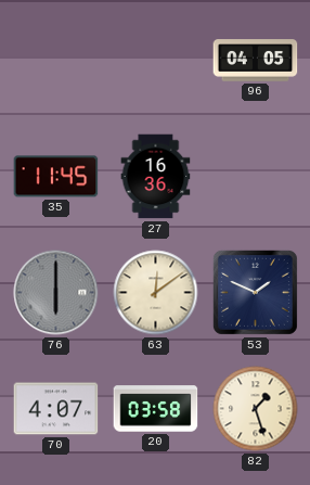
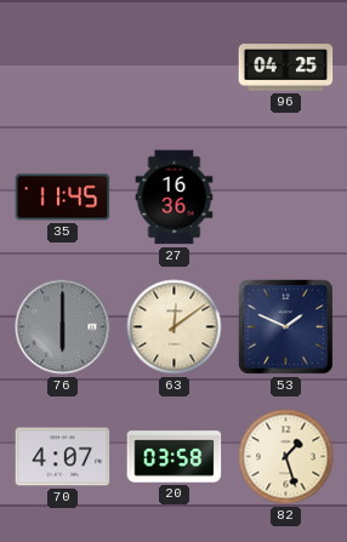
96: 04:05 -> 04:25
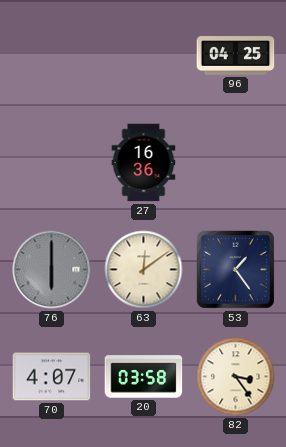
35: 11:45 -> none
53: 1:49 -> 1:24
82: 1:27 -> 3:24
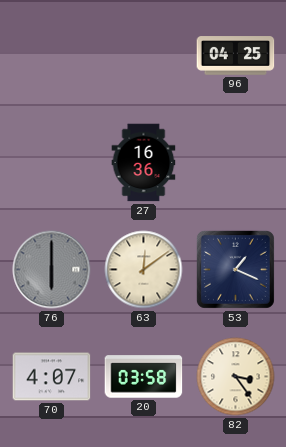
53: 1:24 -> 1:19
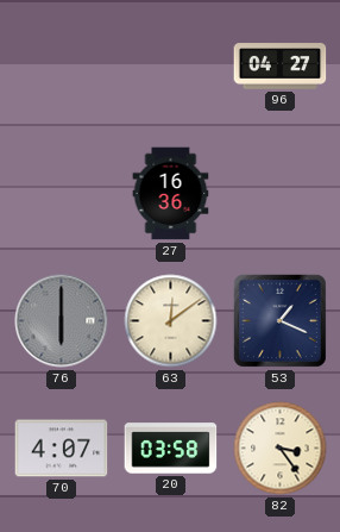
96: 04:25 -> 04:27
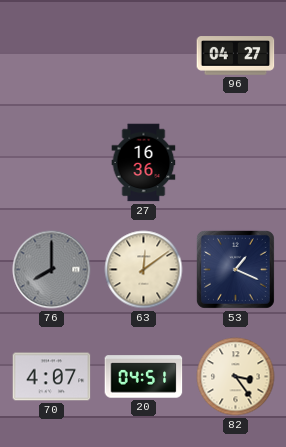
76: 6:00 -> 8:00
20: 03:58 -> 04:51
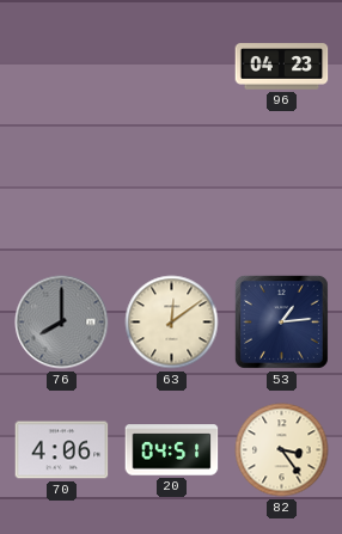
96: 04:27 -> 04:23
27: 16:36 -> none
53: 1:19 -> 1:14
70: 4:07 -> 4:06
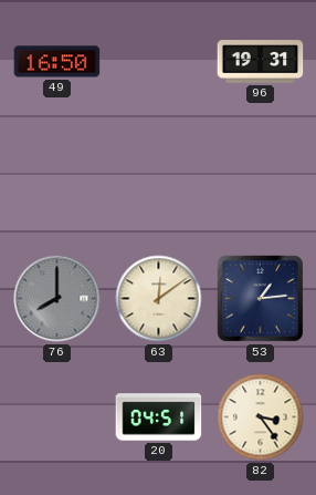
49: none -> 16:50
96: 04:23 -> 19:31
70: 4:06 -> none
